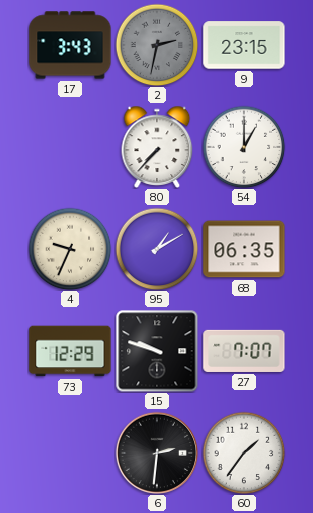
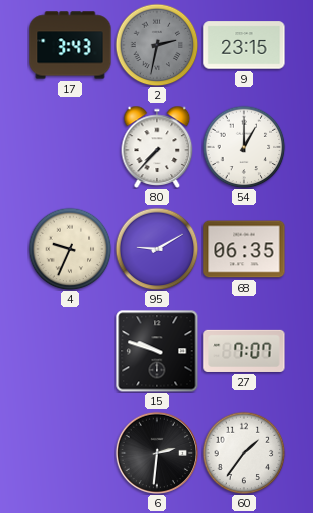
95: 1:10 -> 9:10
73: 12:29 -> none
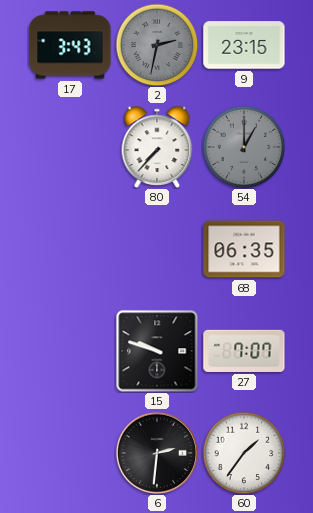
54 dial: white -> grey
4: 9:34 -> none
95: 9:10 -> none
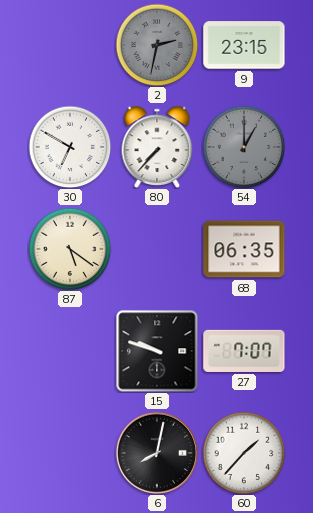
17: 3:43 -> none
30: none -> 6:50
87: none -> 5:21
6: 2:31 -> 8:02
60: 1:36 -> 1:37
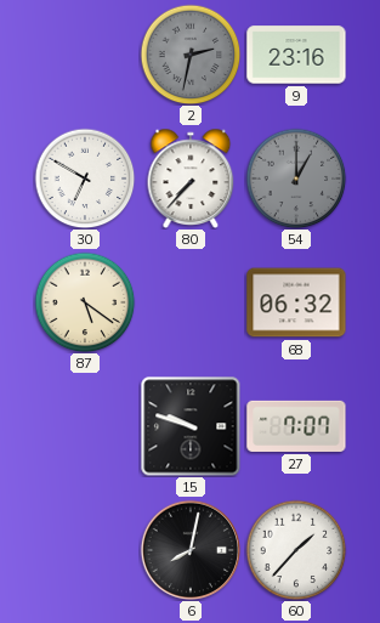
9: 23:15 -> 23:16
68: 06:35 -> 06:32
